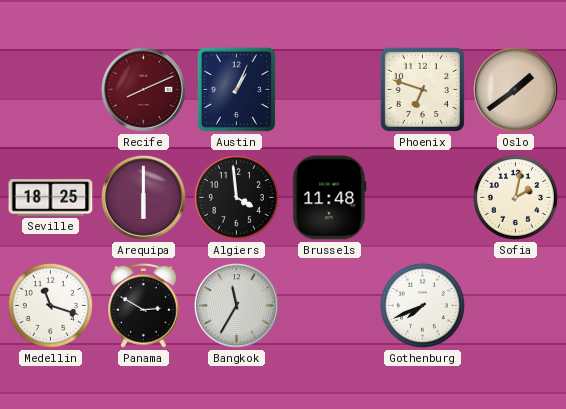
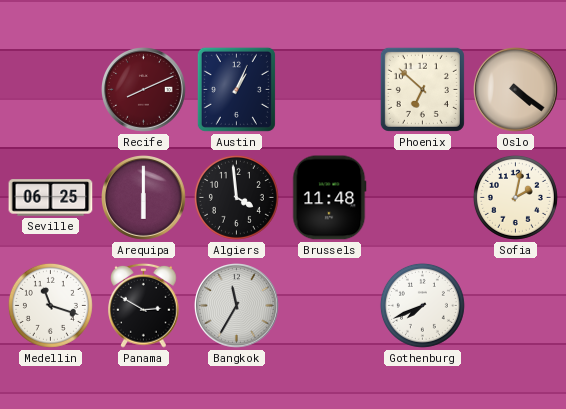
Phoenix: 6:48 -> 6:52
Oslo: 1:39 -> 4:21
Seville: 18:25 -> 06:25
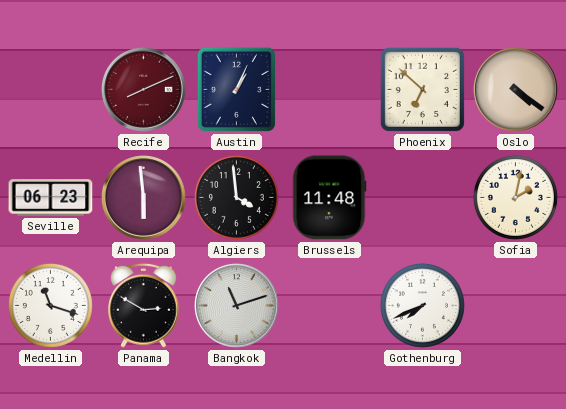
Seville: 06:25 -> 06:23
Arequipa: 6:00 -> 5:59
Bangkok: 11:35 -> 11:12
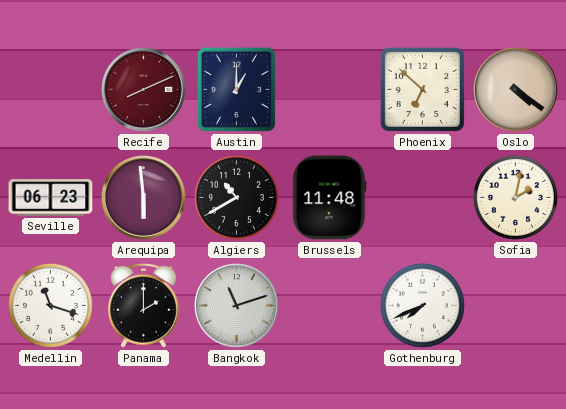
Austin: 1:04 -> 1:00
Algiers: 3:59 -> 10:40
Panama: 2:50 -> 2:00
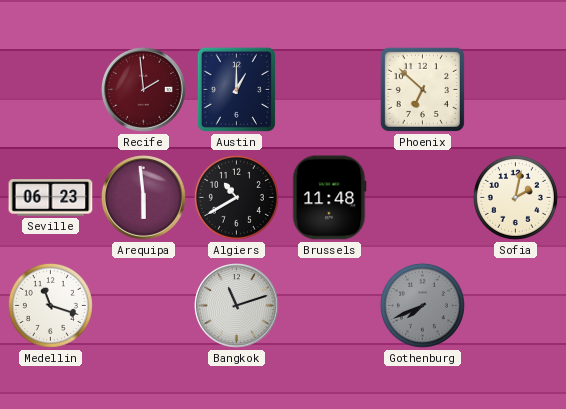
Recife: 8:11 -> 1:59
Oslo: 4:21 -> none
Panama: 2:00 -> none
Gothenburg dial: white -> grey
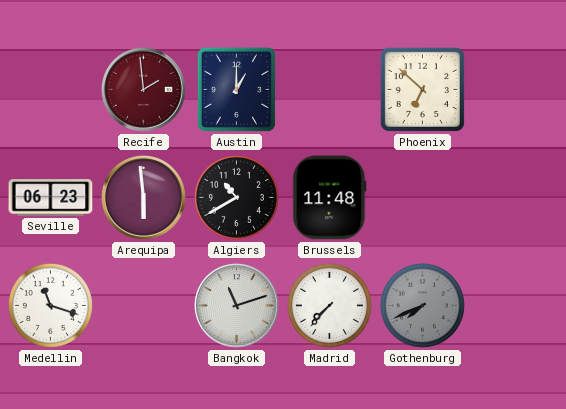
Sofia: 2:02 -> none
Madrid: none -> 7:37
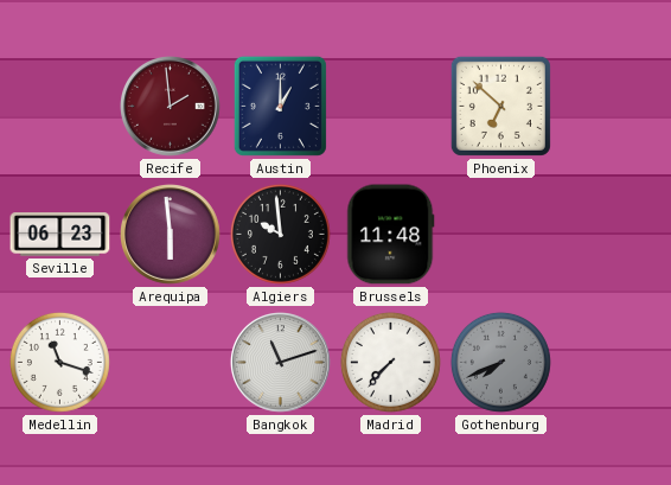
Algiers: 10:40 -> 9:59
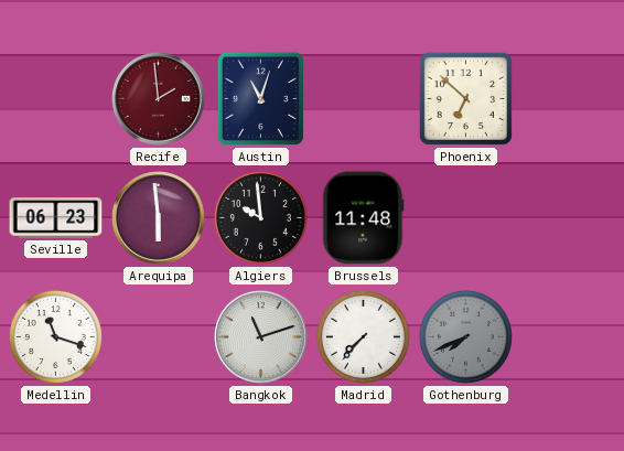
Austin: 1:00 -> 11:03
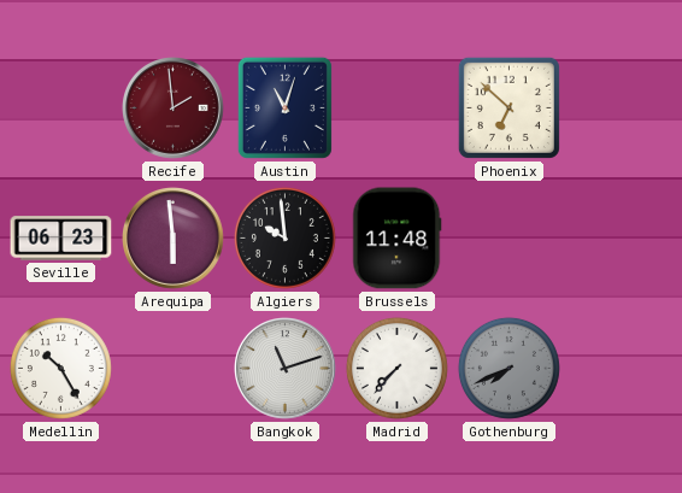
Medellin: 11:18 -> 10:25
